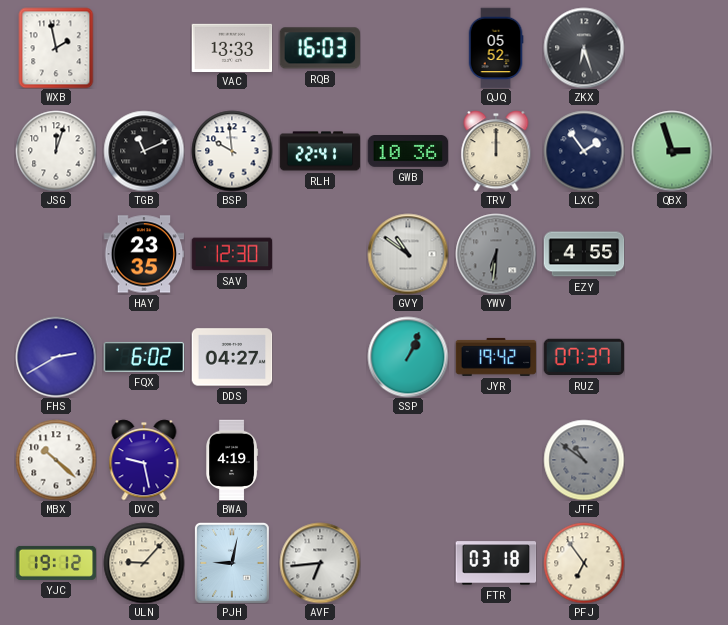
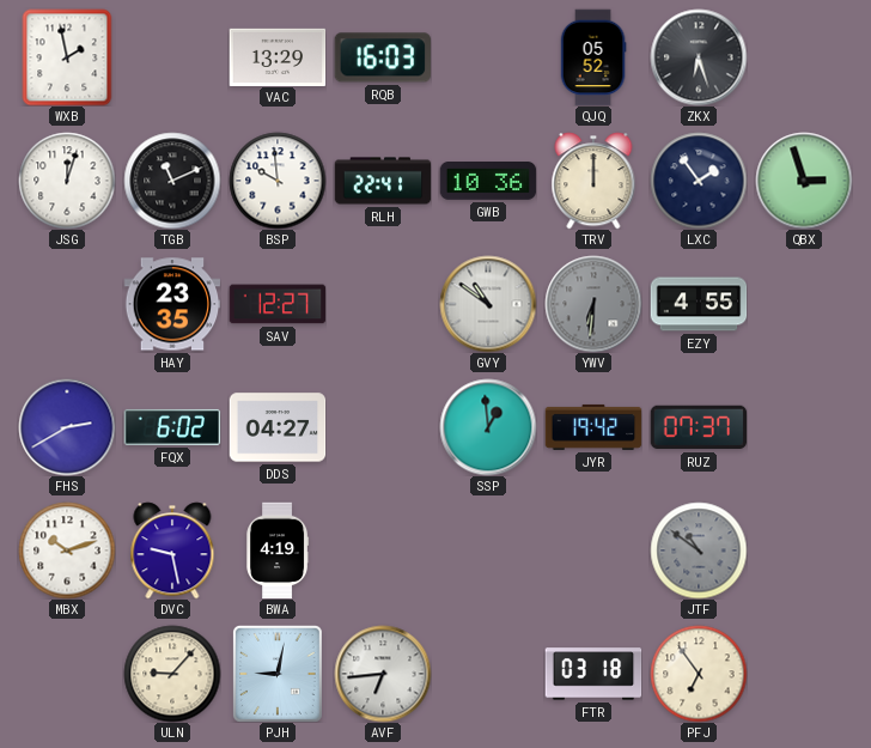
VAC: 13:33 -> 13:29
SAV: 12:30 -> 12:27
SSP: 1:04 -> 12:59
MBX: 10:22 -> 10:12
YJC: 19:12 -> none
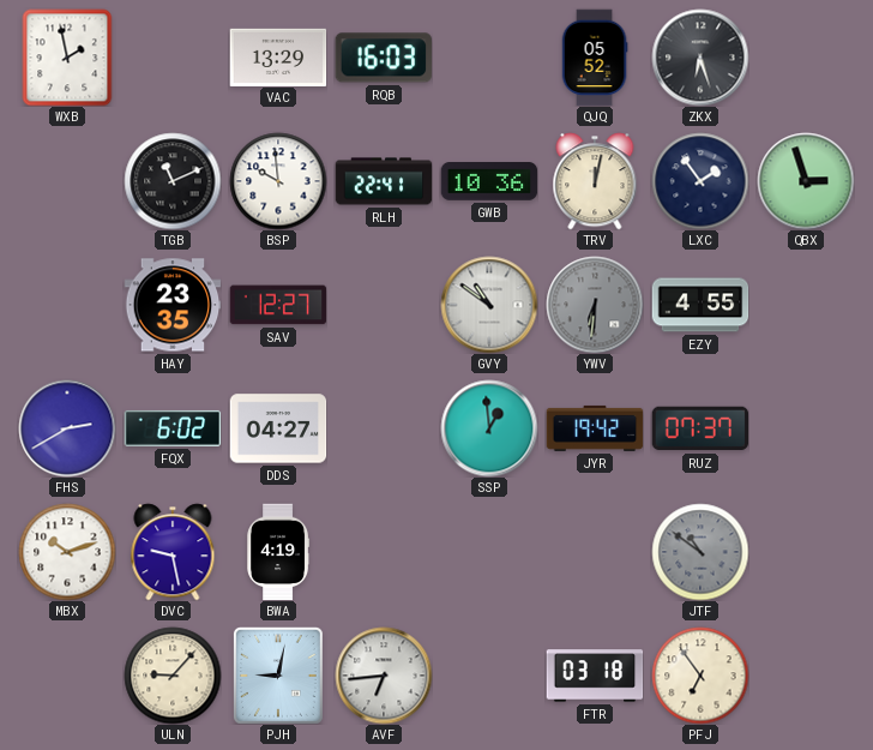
JSG: 12:03 -> none
TRV: 12:00 -> 12:02
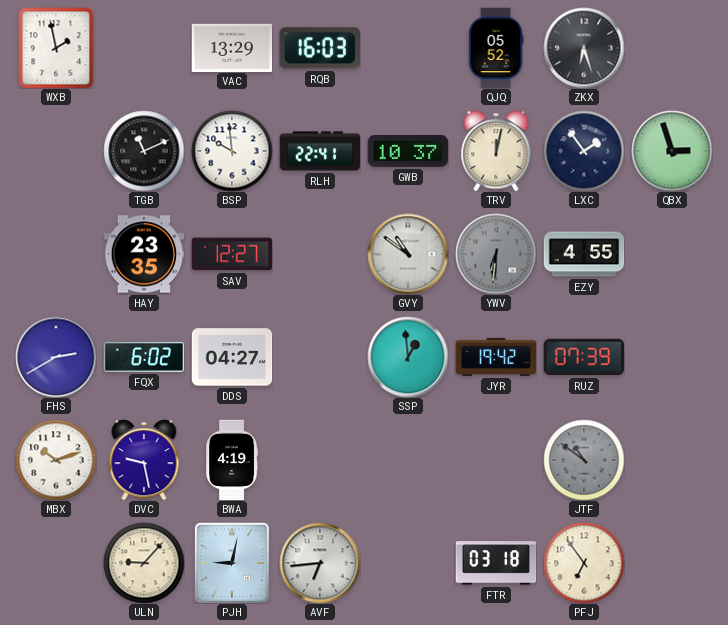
GWB: 10:36 -> 10:37
RUZ: 07:37 -> 07:39
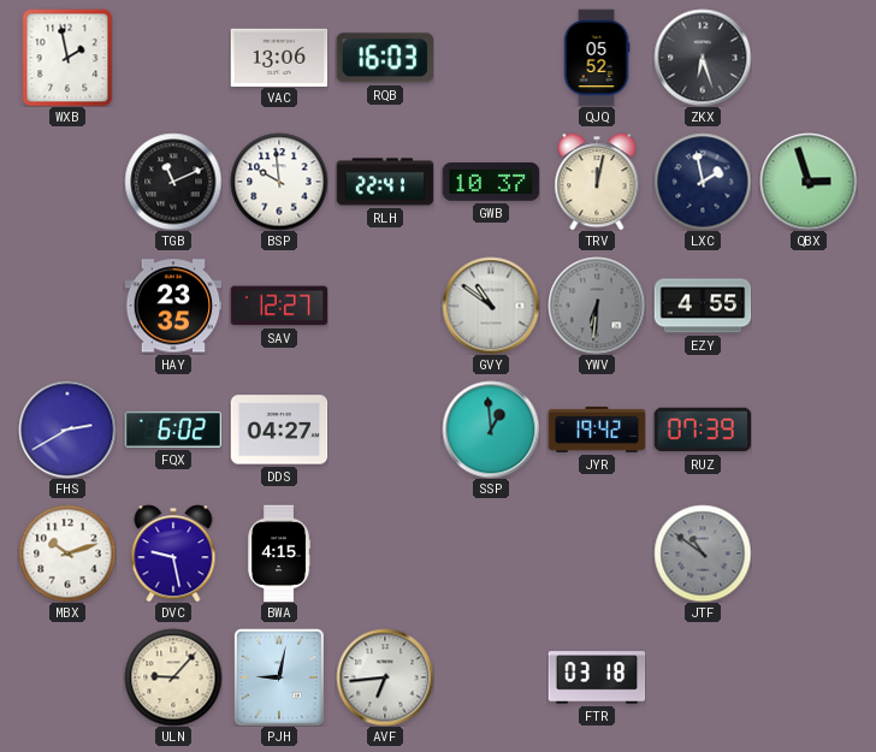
VAC: 13:29 -> 13:06
LXC: 1:54 -> 1:58
BWA: 4:19 -> 4:15
PFJ: 6:54 -> none
